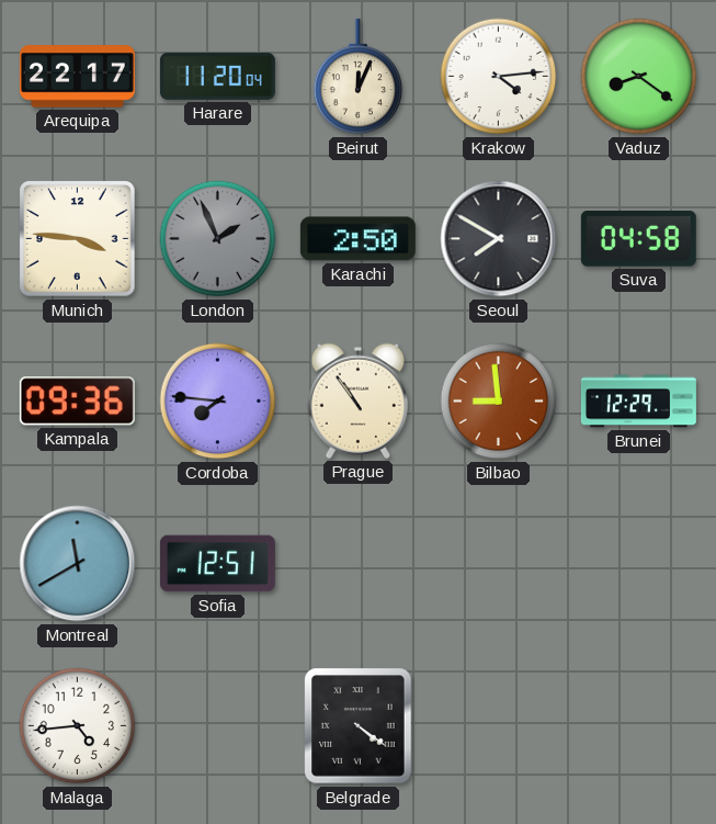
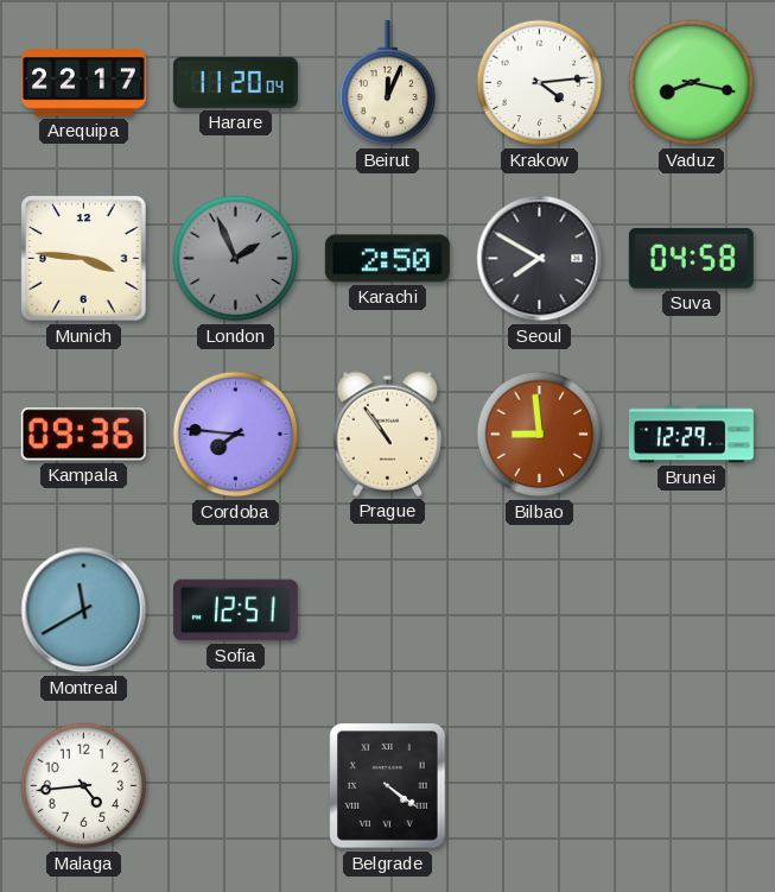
Vaduz: 8:21 -> 8:17
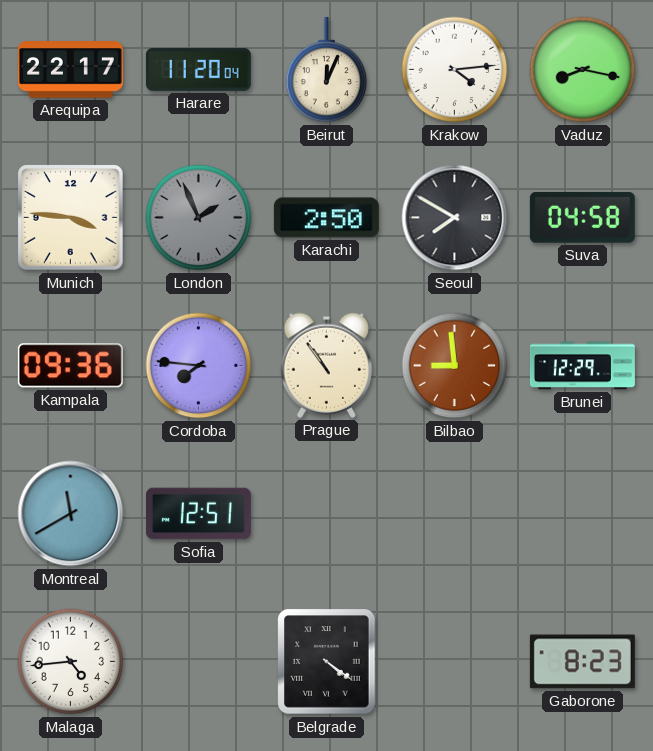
Gaborone: none -> 8:23
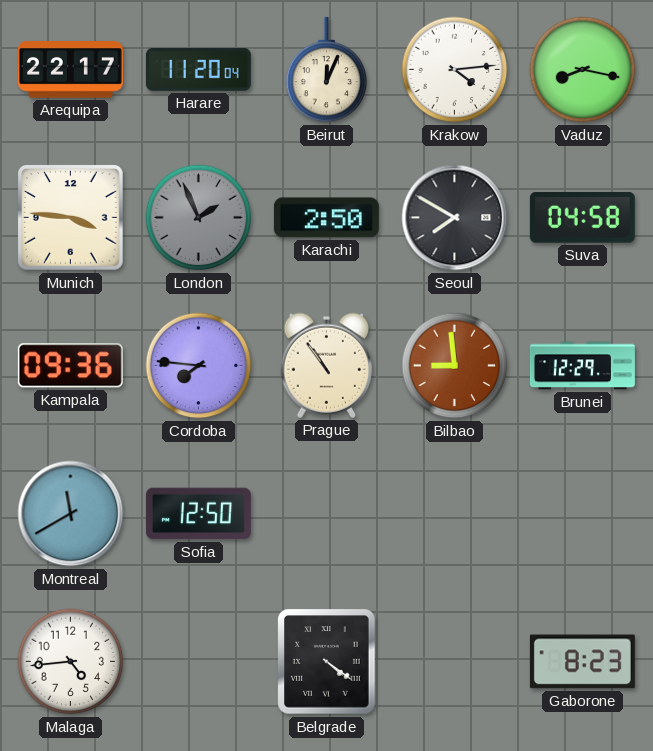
Sofia: 12:51 -> 12:50
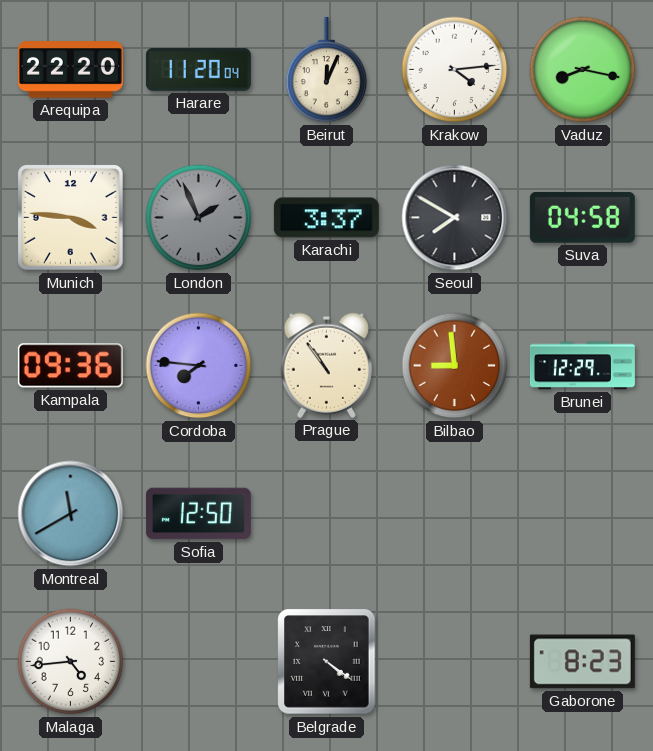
Arequipa: 22:17 -> 22:20
Karachi: 2:50 -> 3:37
